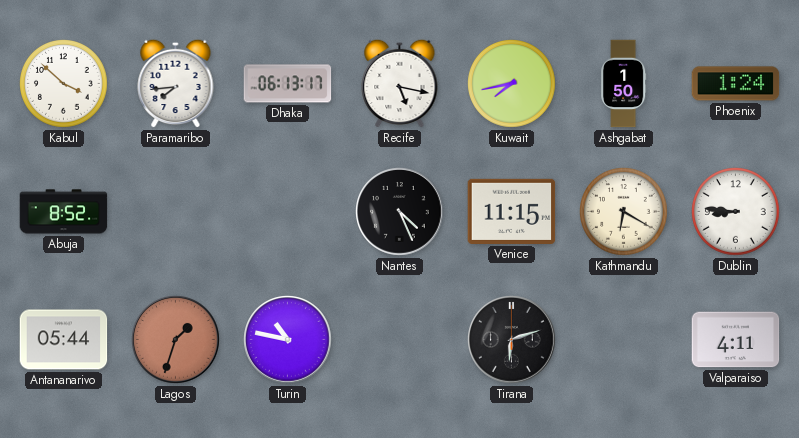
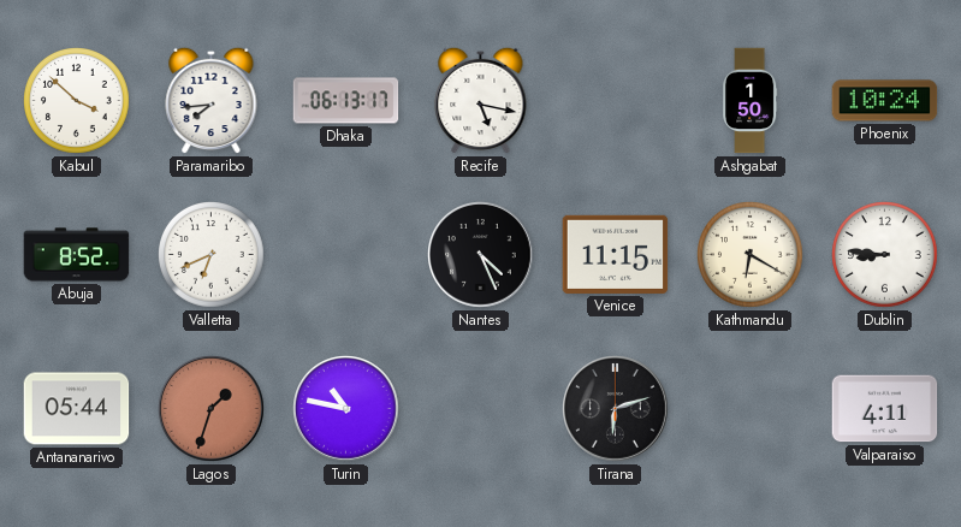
Kuwait: 7:43 -> none
Phoenix: 1:24 -> 10:24
Valletta: none -> 6:41
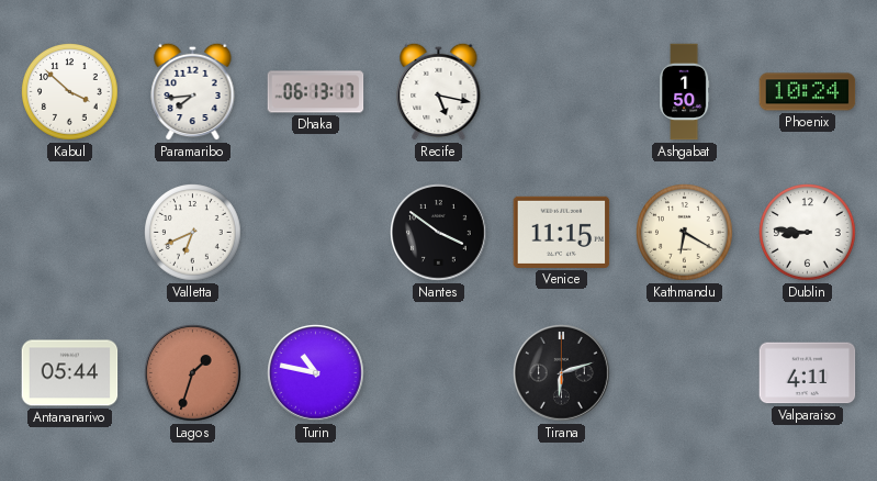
Abuja: 8:52 -> none
Nantes: 4:26 -> 3:51
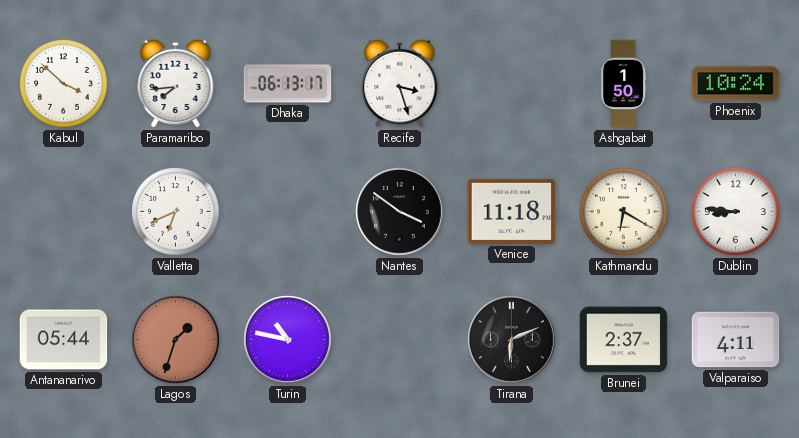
Recife: 5:17 -> 3:27
Venice: 11:15 -> 11:18
Tirana: 6:12 -> 6:11
Brunei: none -> 2:37
